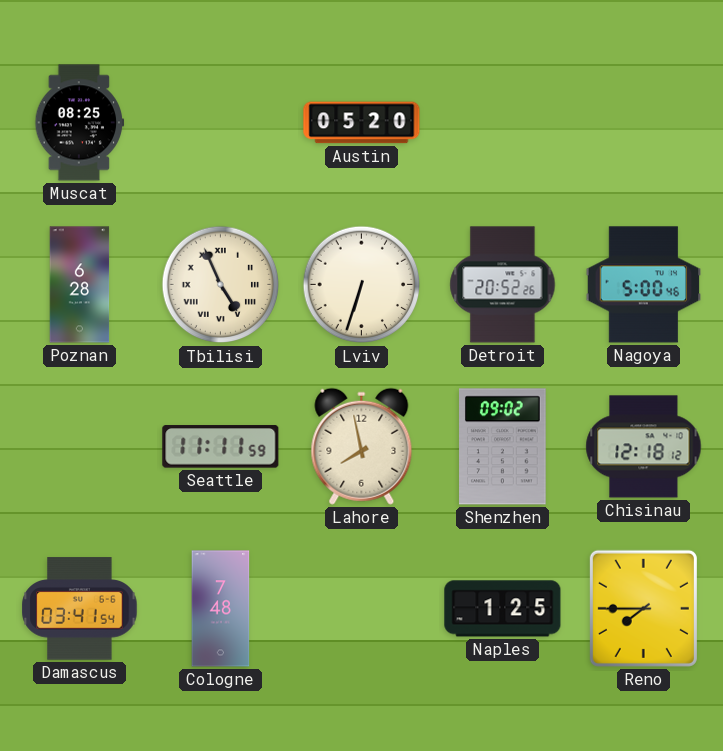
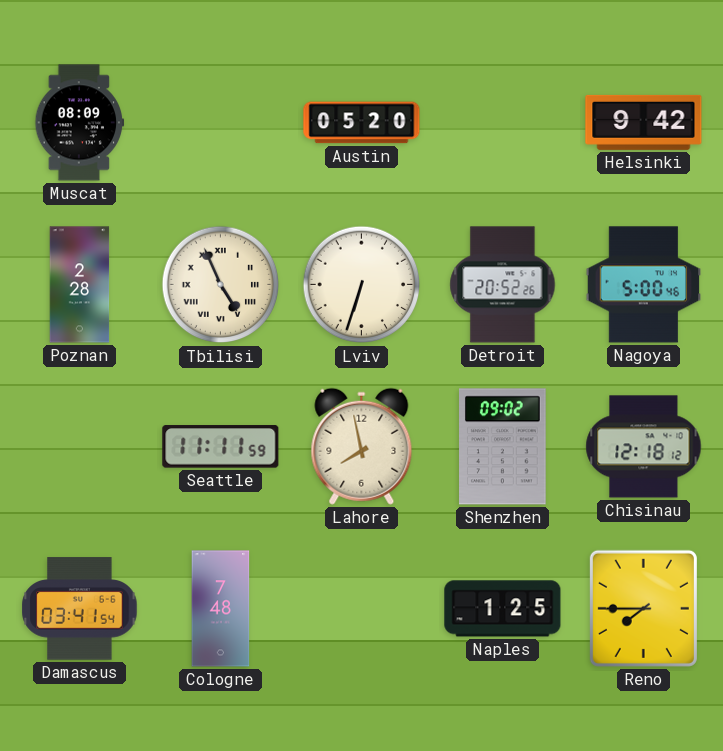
Muscat: 08:25 -> 08:09
Helsinki: none -> 9:42
Poznan: 6:28 -> 2:28
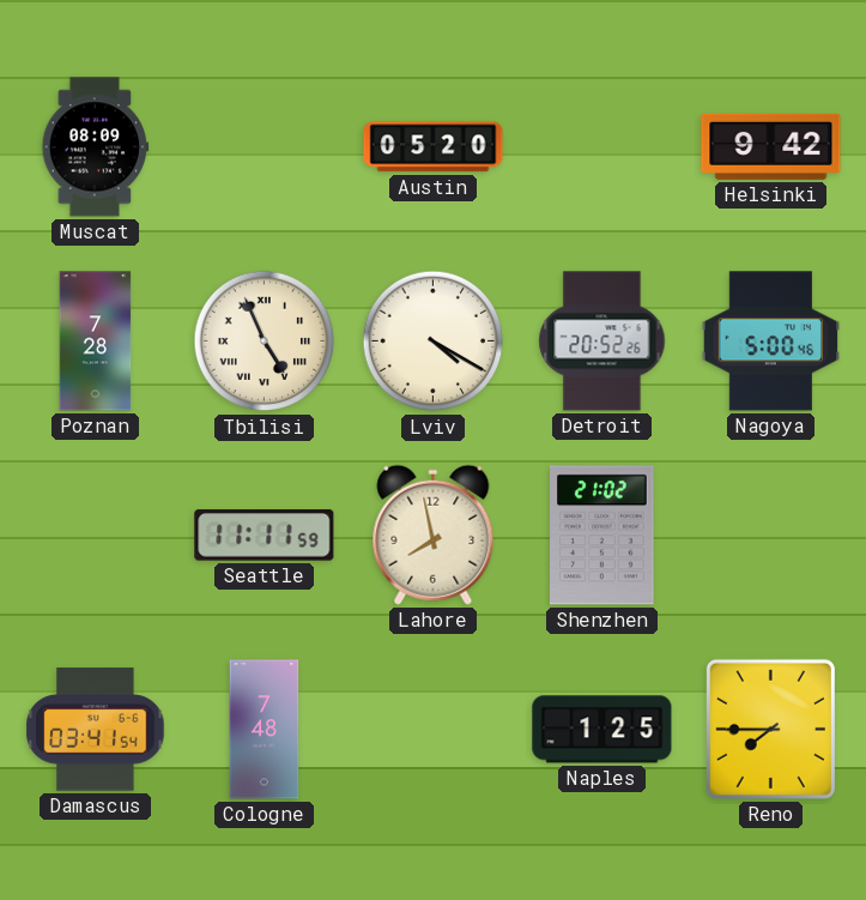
Poznan: 2:28 -> 7:28
Lviv: 6:33 -> 4:20
Shenzhen: 09:02 -> 21:02
Chisinau: 12:18 -> none
